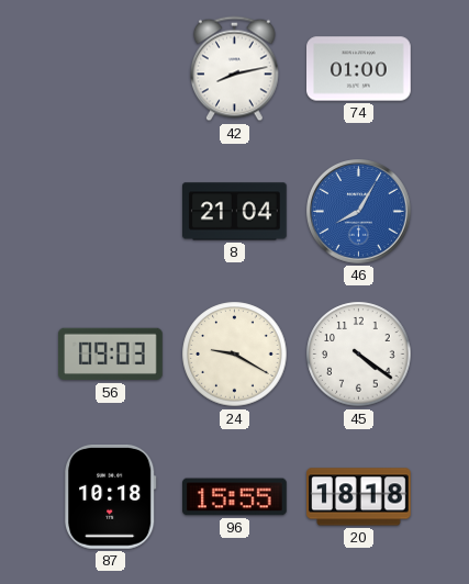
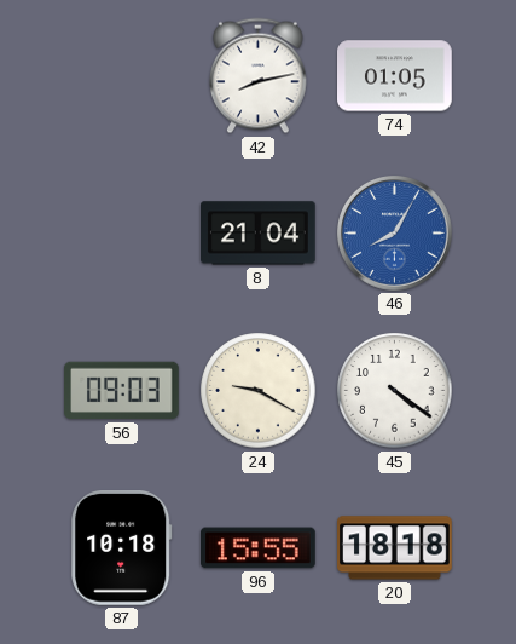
74: 01:00 -> 01:05
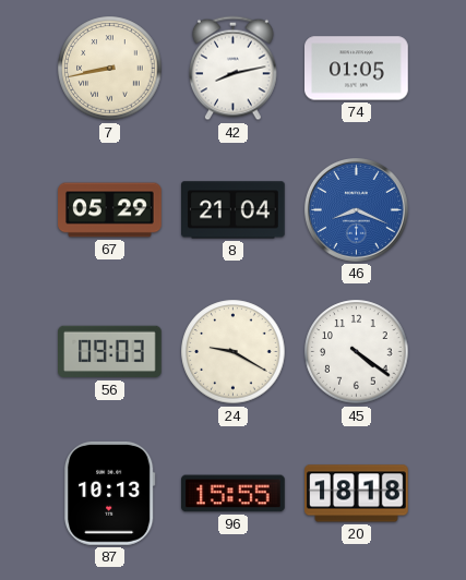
7: none -> 8:43
67: none -> 05:29
46: 8:05 -> 8:19
87: 10:18 -> 10:13
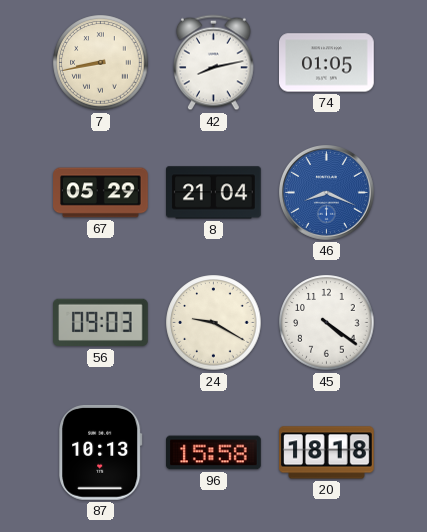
96: 15:55 -> 15:58
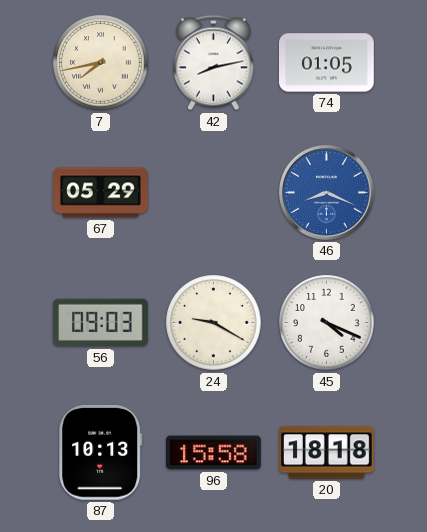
7: 8:43 -> 7:43
8: 21:04 -> none
45: 4:21 -> 4:19
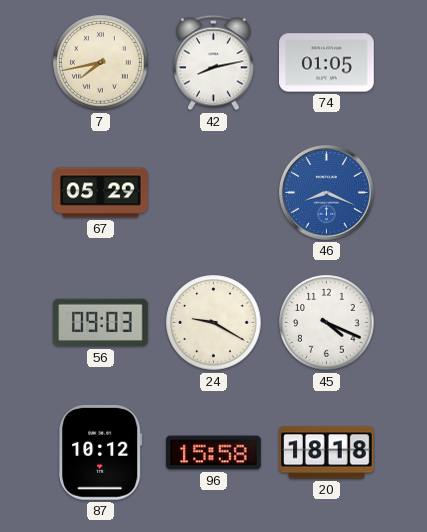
87: 10:13 -> 10:12
